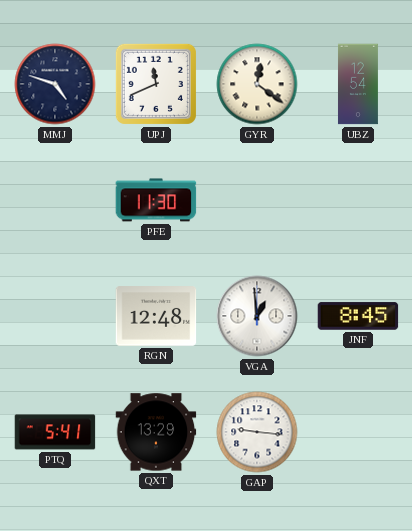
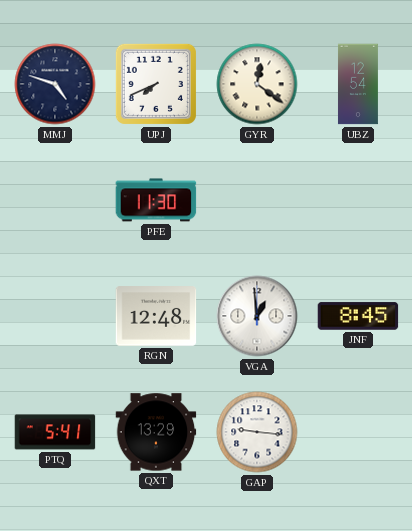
UPJ: 11:41 -> 7:41
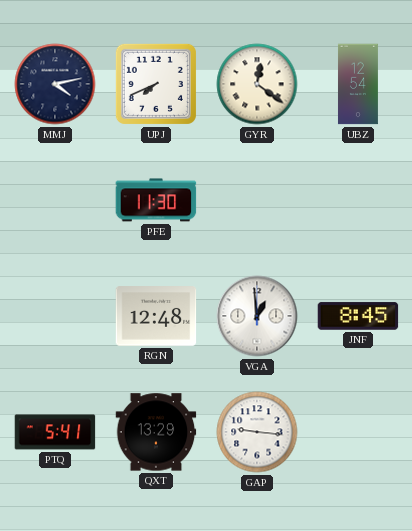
MMJ: 4:48 -> 4:13
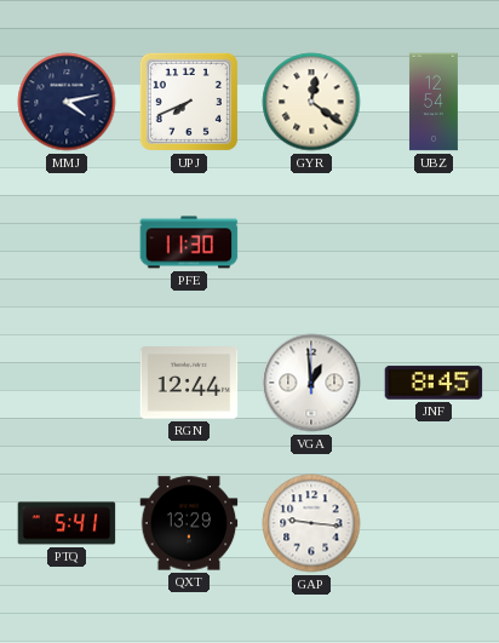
RGN: 12:48 -> 12:44
